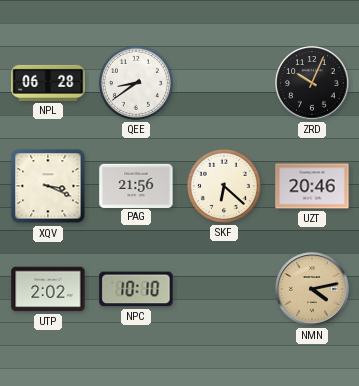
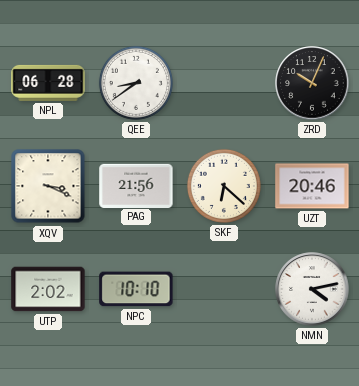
NMN dial: champagne -> white
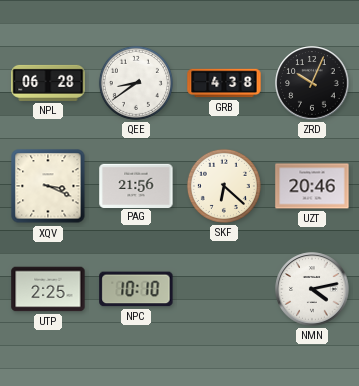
GRB: none -> 4:38
UTP: 2:02 -> 2:25
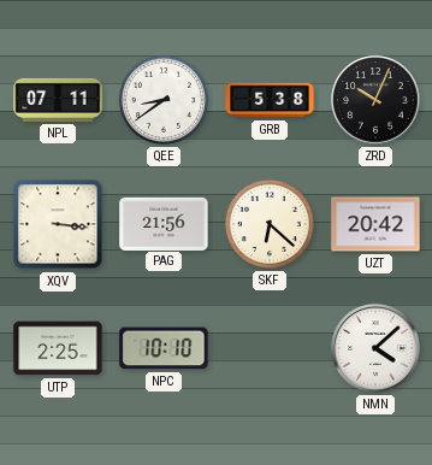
NPL: 06:28 -> 07:11
GRB: 4:38 -> 5:38
XQV: 3:19 -> 3:16
UZT: 20:46 -> 20:42
NMN: 4:13 -> 4:08
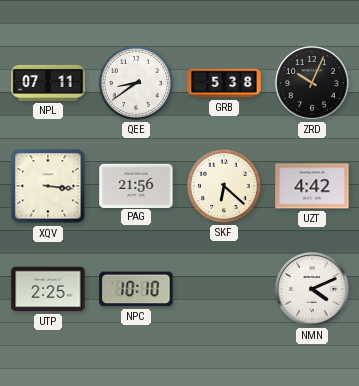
UZT: 20:42 -> 4:42
NMN: 4:08 -> 4:11
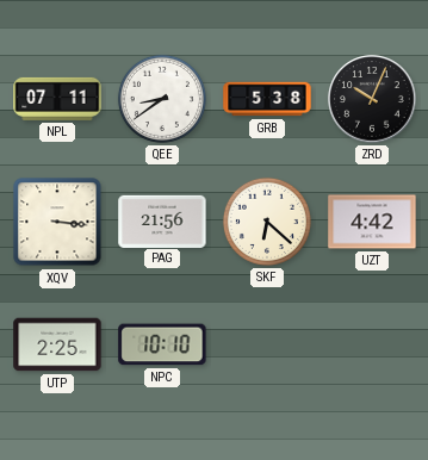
NMN: 4:11 -> none
